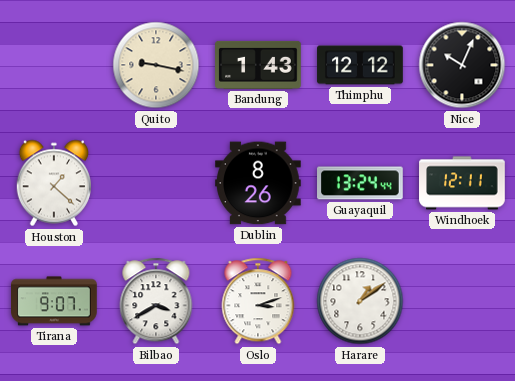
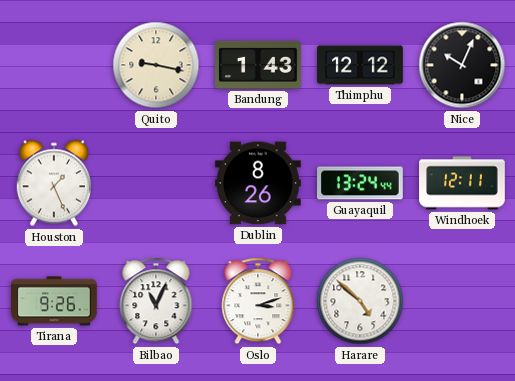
Houston: 1:22 -> 1:26
Tirana: 9:07 -> 9:26
Bilbao: 3:40 -> 11:04
Harare: 1:09 -> 4:52
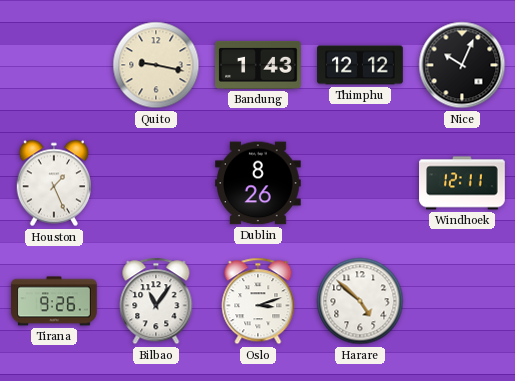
Guayaquil: 13:24 -> none
Bilbao: 11:04 -> 11:06
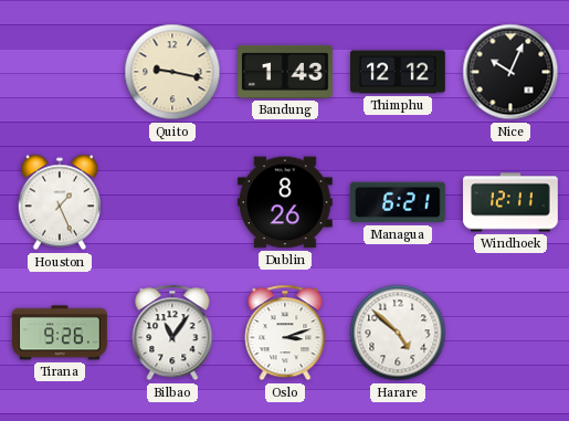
Managua: none -> 6:21
